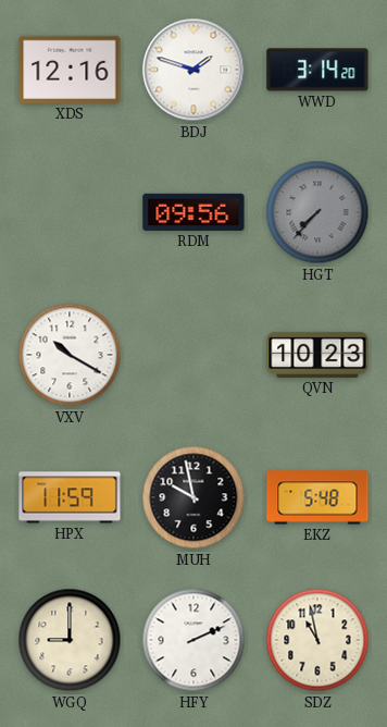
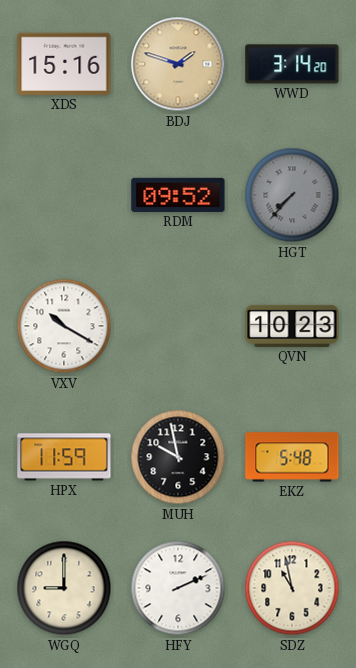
XDS: 12:16 -> 15:16
BDJ dial: white -> champagne
RDM: 09:56 -> 09:52
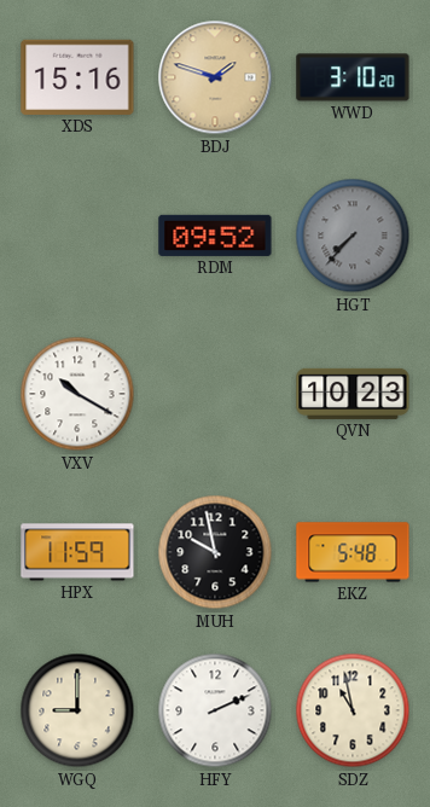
WWD: 3:14 -> 3:10
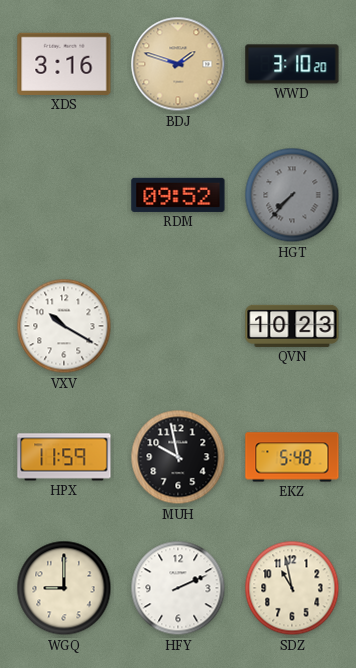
XDS: 15:16 -> 3:16
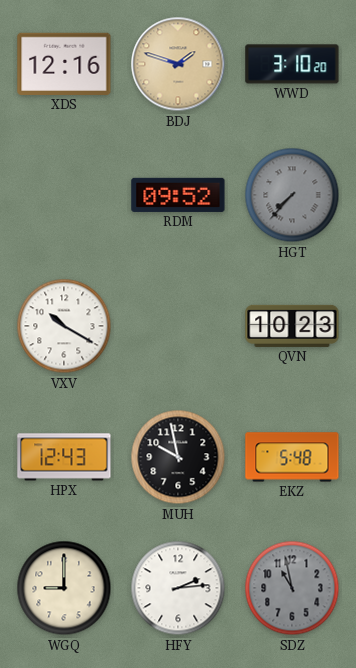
XDS: 3:16 -> 12:16
HPX: 11:59 -> 12:43
HFY: 2:11 -> 2:14
SDZ dial: cream -> grey
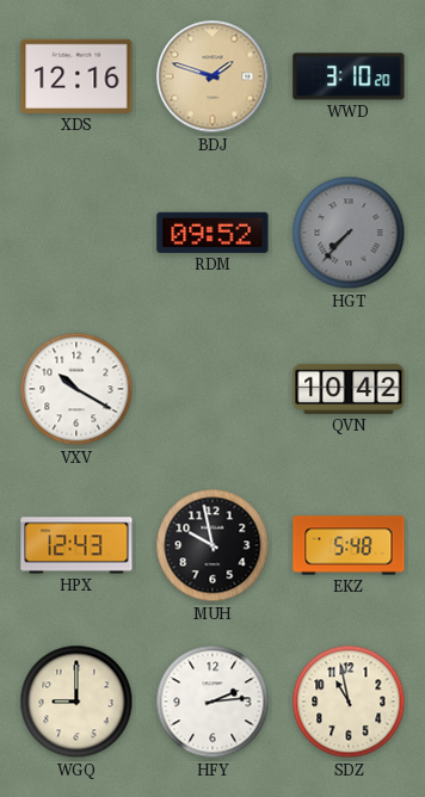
QVN: 10:23 -> 10:42
SDZ dial: grey -> cream
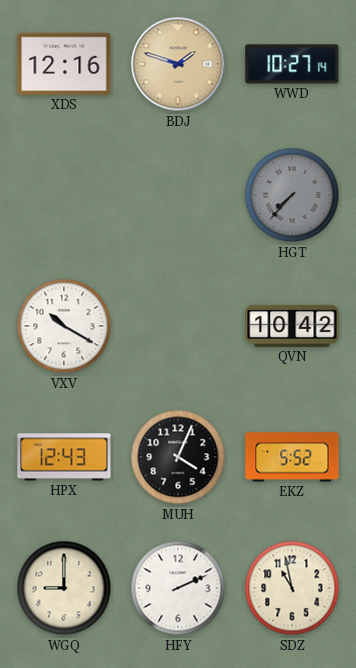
WWD: 3:10 -> 10:27
RDM: 09:52 -> none
MUH: 9:58 -> 4:04
EKZ: 5:48 -> 5:52
HFY: 2:14 -> 2:11
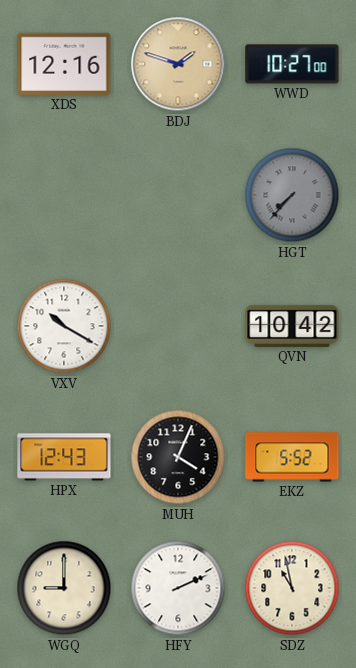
WWD: 10:27:14 -> 10:27:00
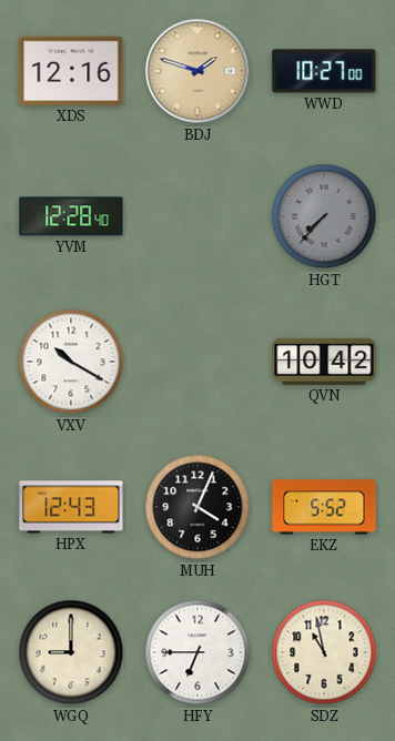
YVM: none -> 12:28
HFY: 2:11 -> 6:45
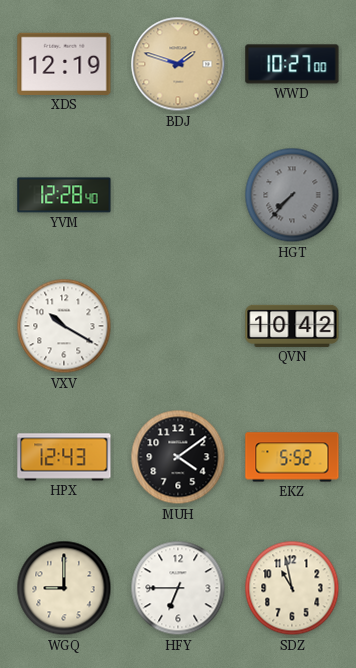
XDS: 12:16 -> 12:19
MUH: 4:04 -> 4:09
